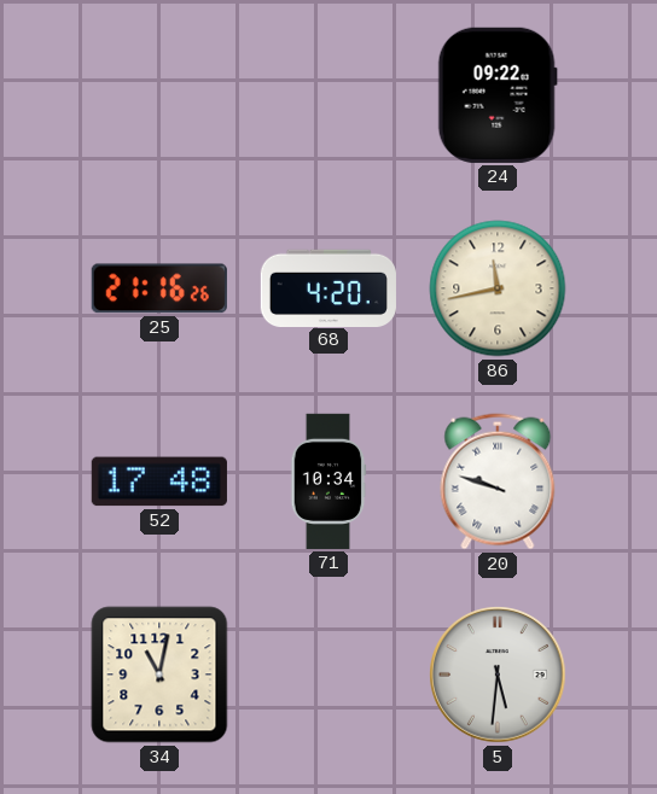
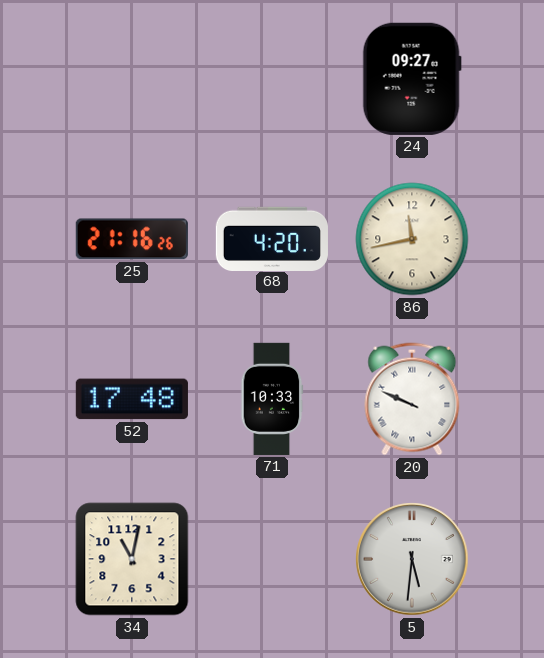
24: 09:22 -> 09:27
71: 10:34 -> 10:33
20: 9:48 -> 9:49
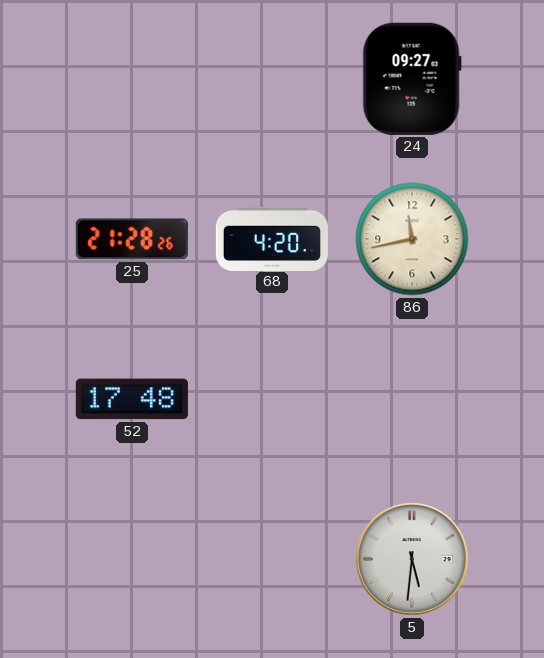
25: 21:16 -> 21:28
71: 10:33 -> none
20: 9:49 -> none
34: 11:02 -> none
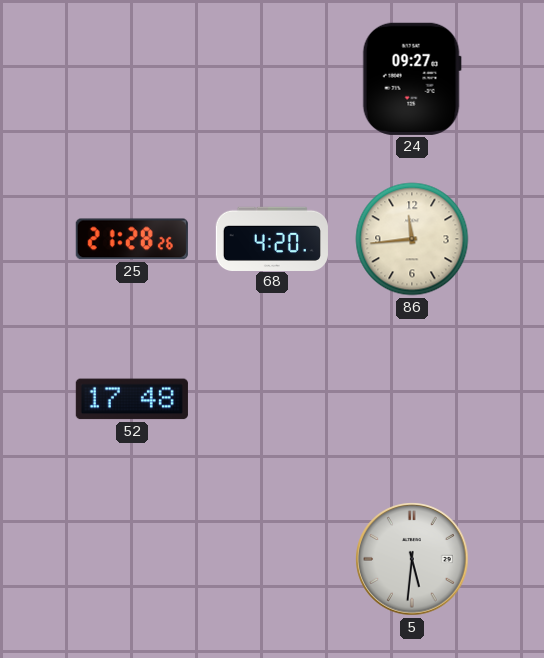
86: 11:43 -> 11:44
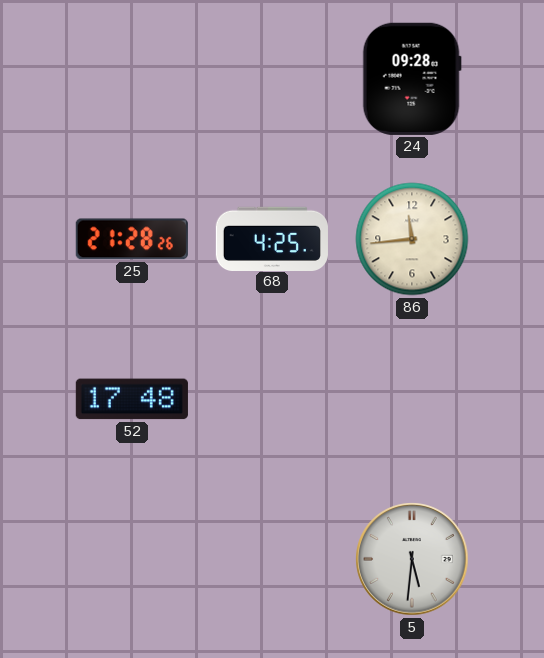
24: 09:27 -> 09:28
68: 4:20 -> 4:25
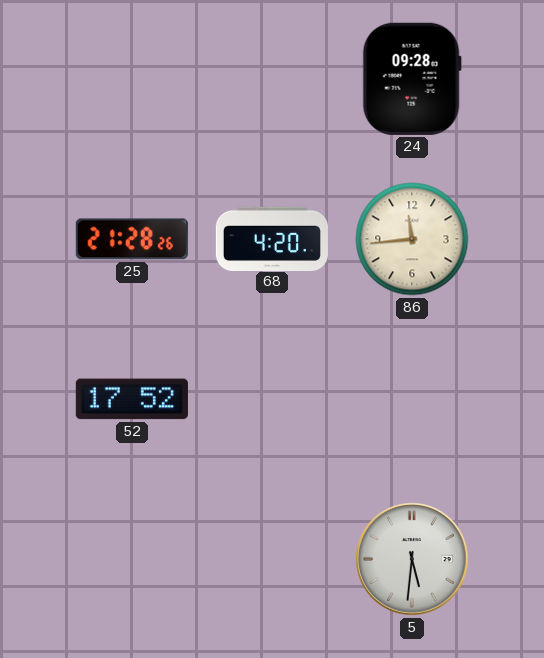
68: 4:25 -> 4:20
52: 17:48 -> 17:52
